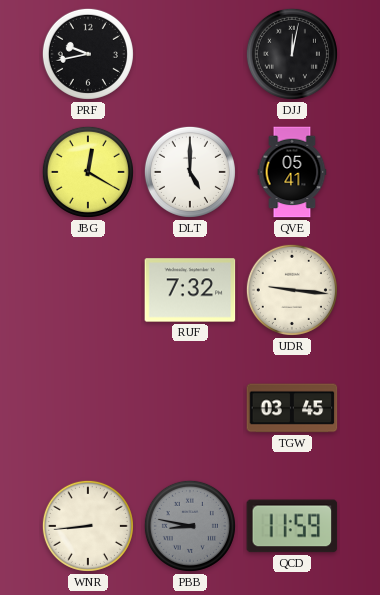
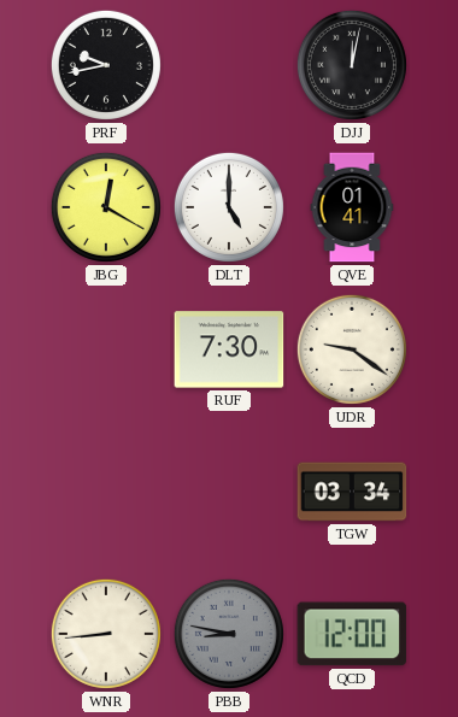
QVE: 05:41 -> 01:41
RUF: 7:32 -> 7:30
UDR: 9:16 -> 9:21
TGW: 03:45 -> 03:34
QCD: 11:59 -> 12:00
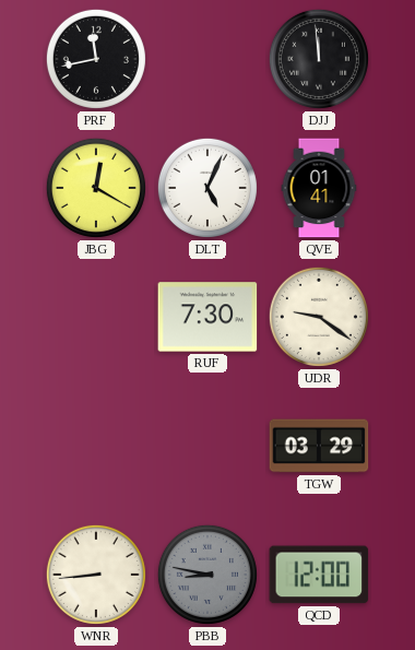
PRF: 9:43 -> 11:43
DJJ: 12:02 -> 11:59
DLT: 5:00 -> 5:04
TGW: 03:34 -> 03:29
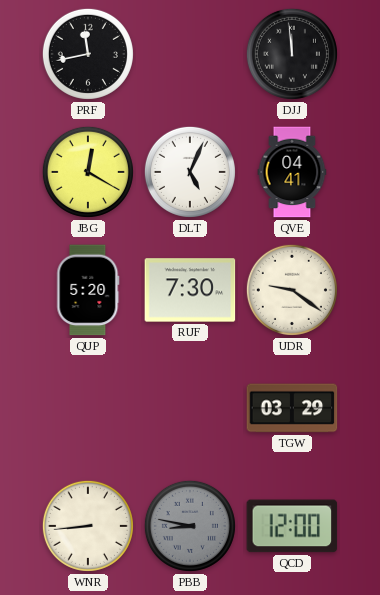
QVE: 01:41 -> 04:41
QUP: none -> 5:20
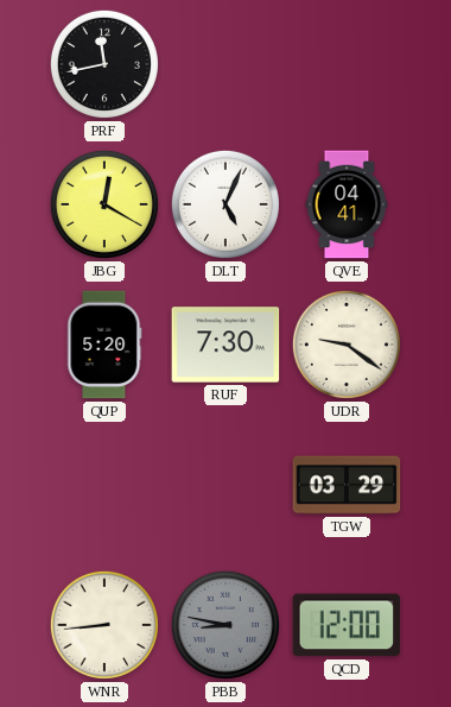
DJJ: 11:59 -> none
